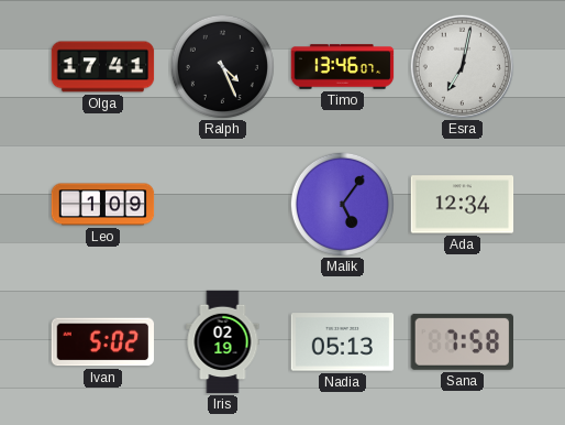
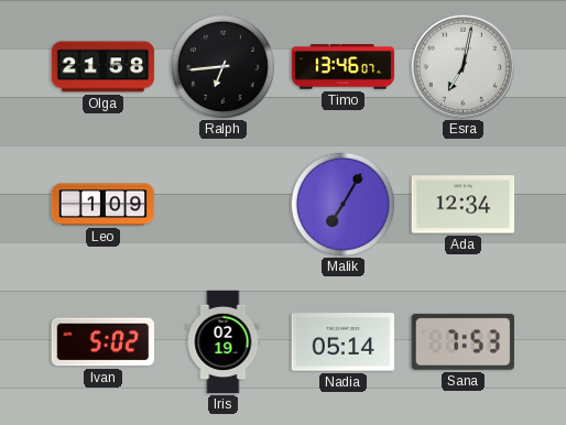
Olga: 17:41 -> 21:58
Ralph: 4:26 -> 6:44
Malik: 5:06 -> 7:05
Nadia: 05:13 -> 05:14
Sana: 7:58 -> 7:53
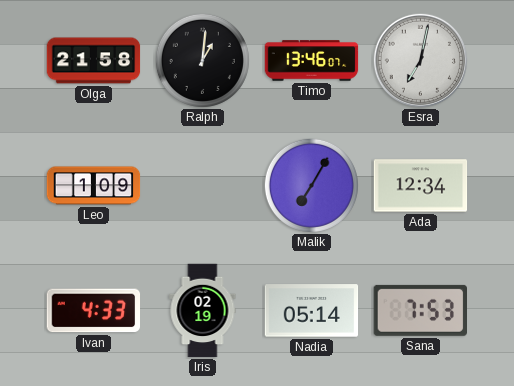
Ralph: 6:44 -> 1:01
Ivan: 5:02 -> 4:33
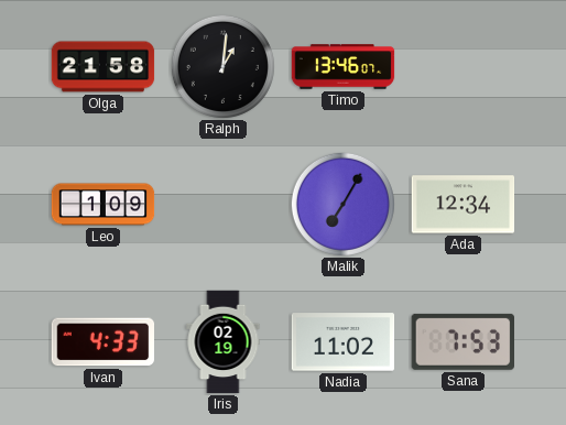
Esra: 7:02 -> none
Nadia: 05:14 -> 11:02
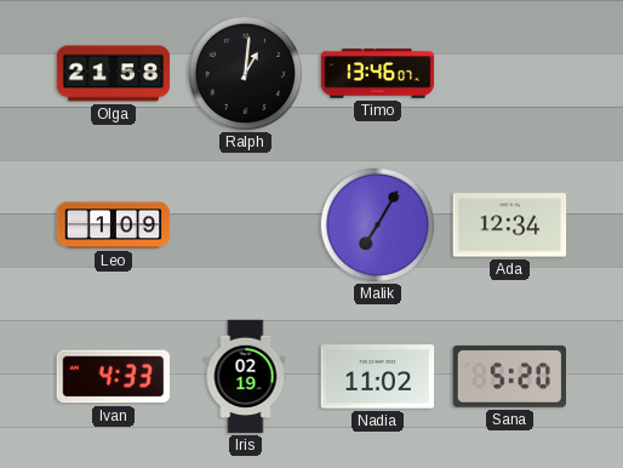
Sana: 7:53 -> 5:20
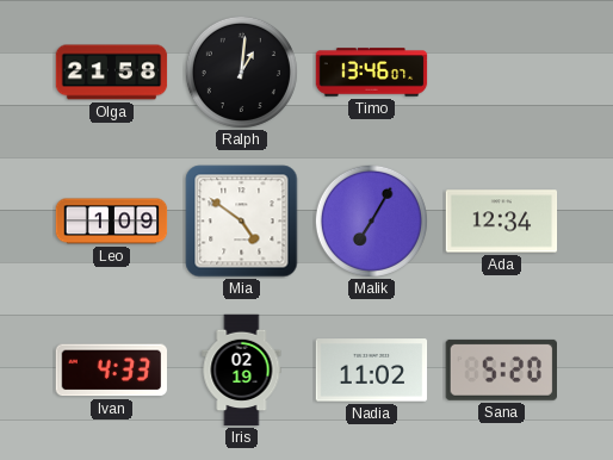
Mia: none -> 4:51
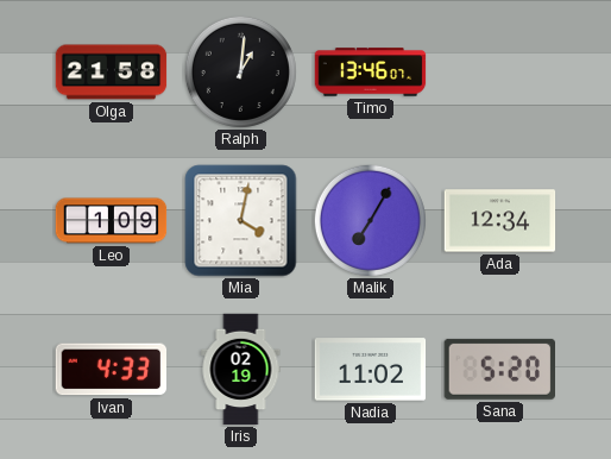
Mia: 4:51 -> 4:02
